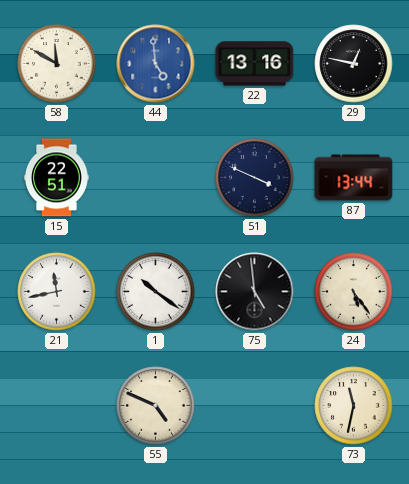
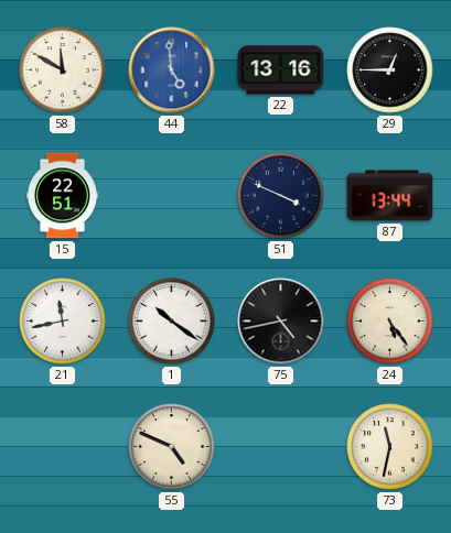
29: 12:47 -> 12:45
75: 4:59 -> 4:43
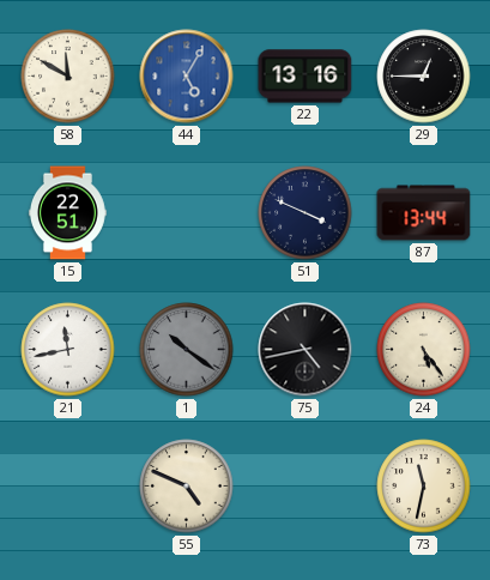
44: 4:59 -> 5:05
1 dial: white -> grey
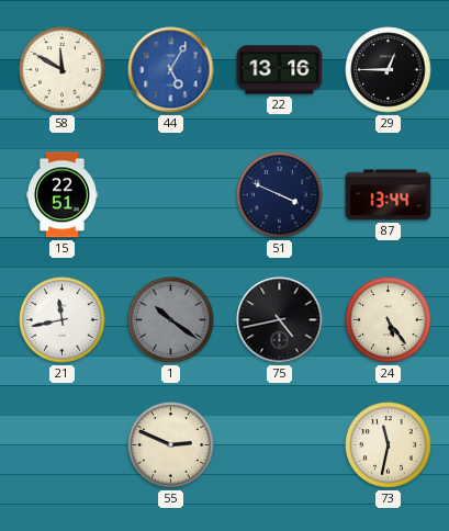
55: 4:49 -> 2:49
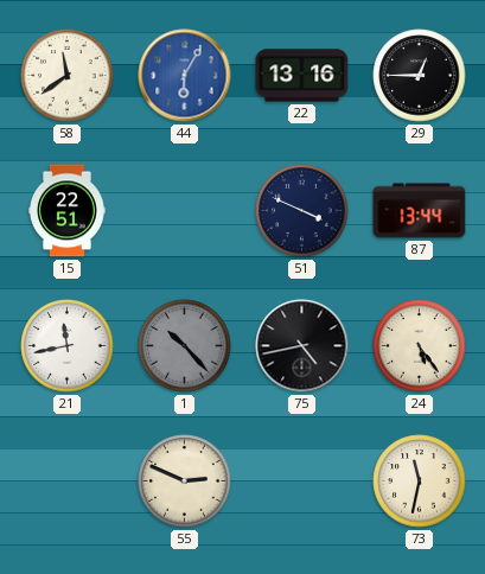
58: 11:50 -> 11:39
44: 5:05 -> 6:05
1: 10:21 -> 10:23
